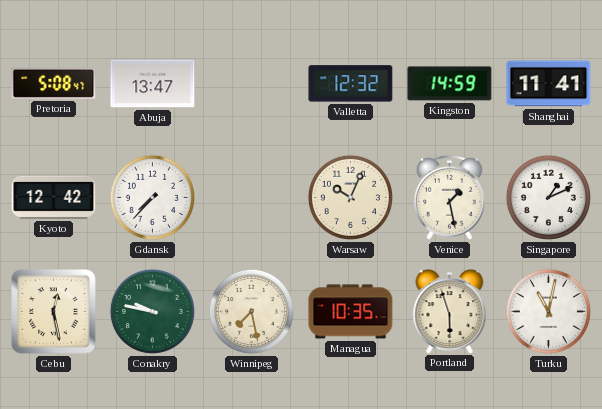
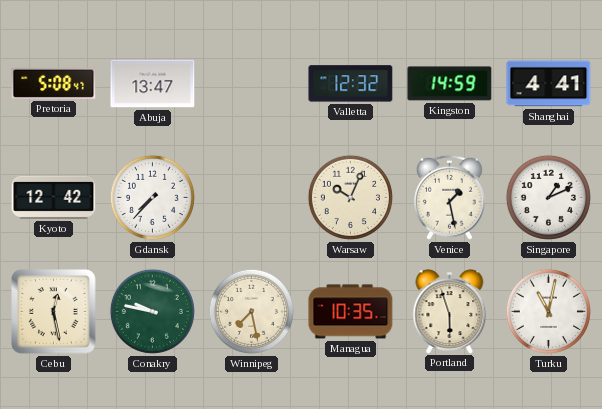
Shanghai: 11:41 -> 4:41
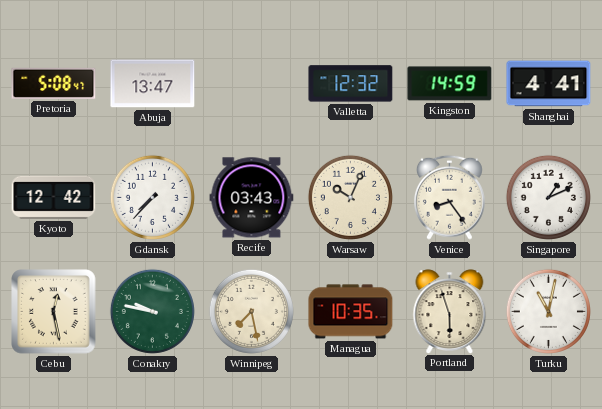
Recife: none -> 03:43
Venice: 1:28 -> 8:24
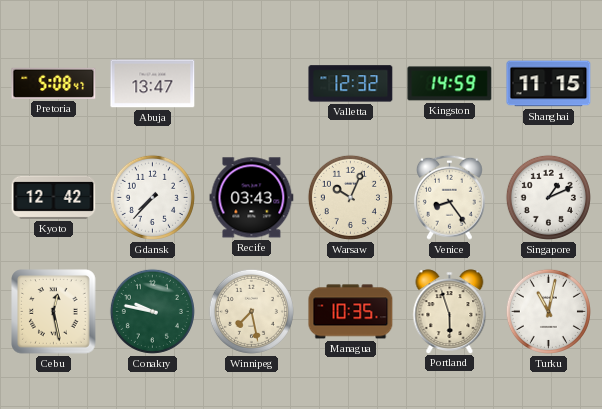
Shanghai: 4:41 -> 11:15
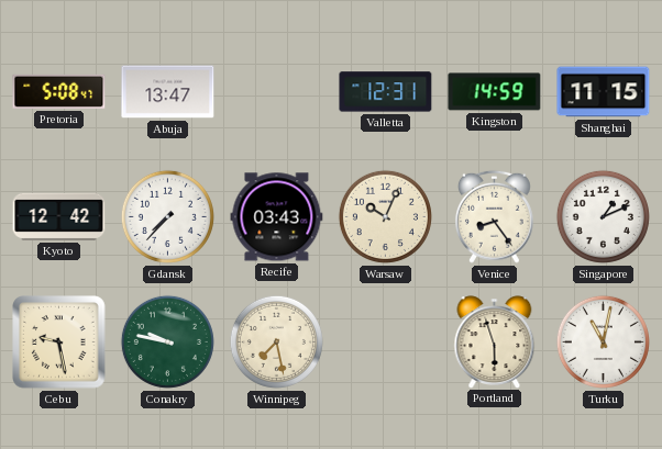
Valletta: 12:32 -> 12:31
Cebu: 12:28 -> 9:28
Managua: 10:35 -> none
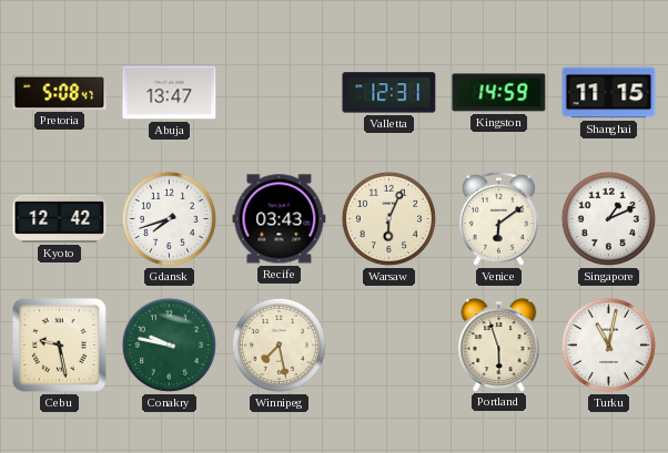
Gdansk: 7:37 -> 7:42
Warsaw: 10:04 -> 6:04
Venice: 8:24 -> 6:09
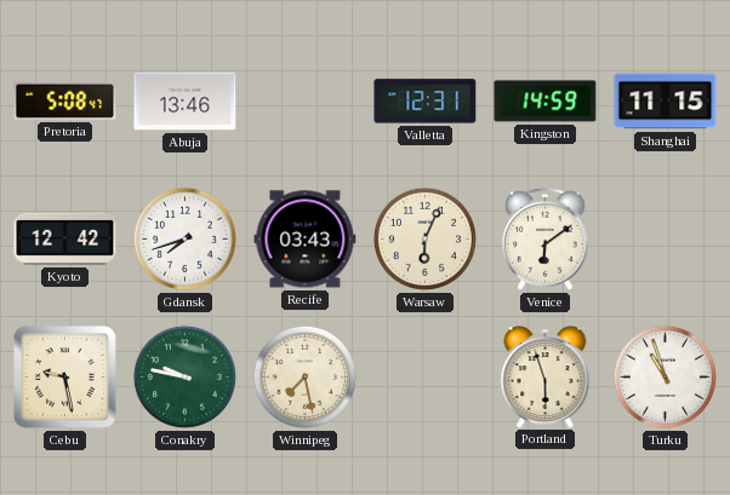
Abuja: 13:47 -> 13:46
Singapore: 1:11 -> none
Turku: 11:02 -> 10:57
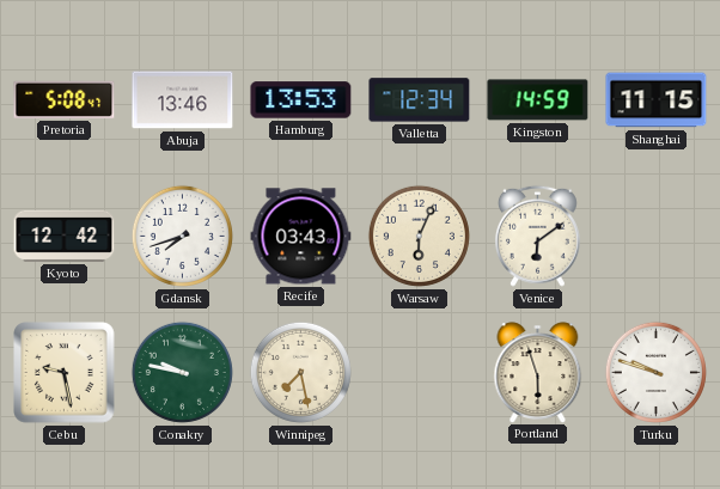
Hamburg: none -> 13:53
Valletta: 12:31 -> 12:34
Turku: 10:57 -> 9:48
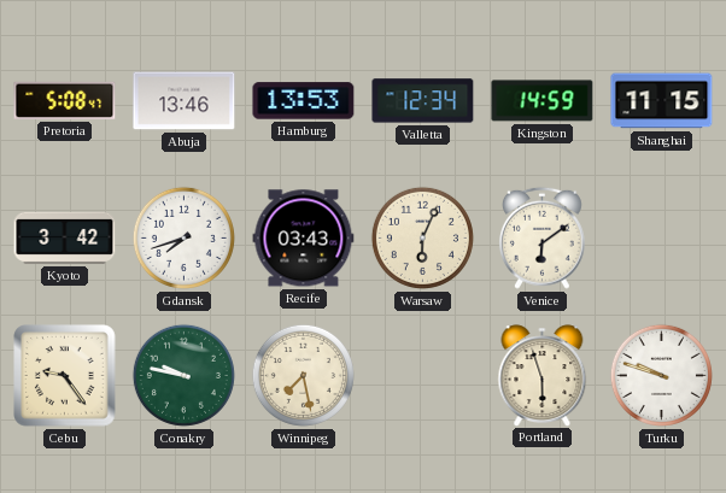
Kyoto: 12:42 -> 3:42
Cebu: 9:28 -> 9:24
